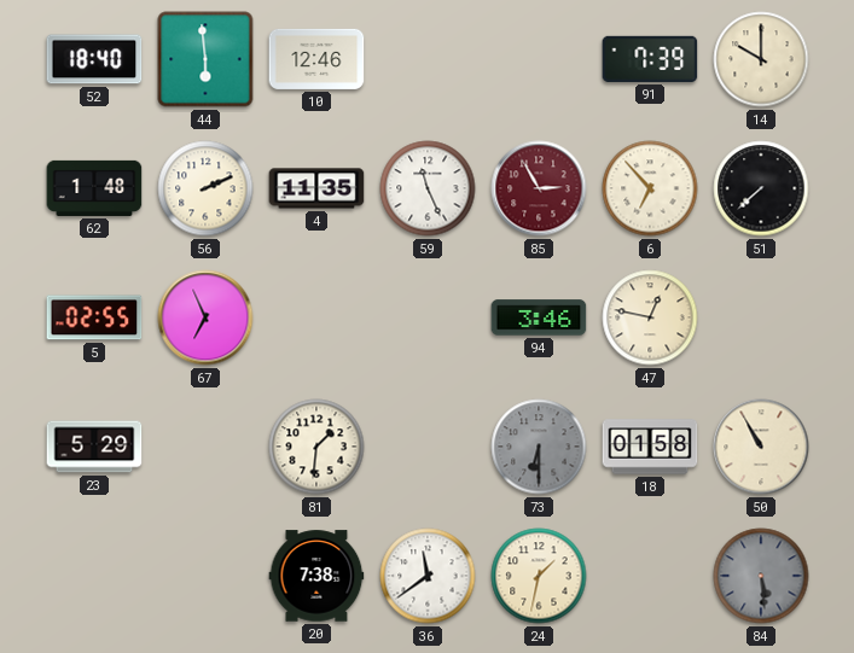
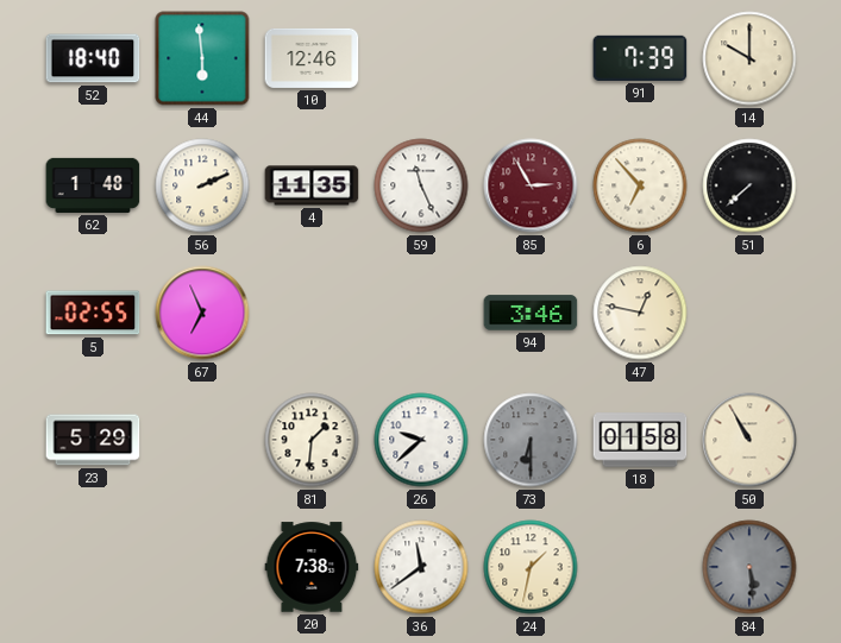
26: none -> 9:38
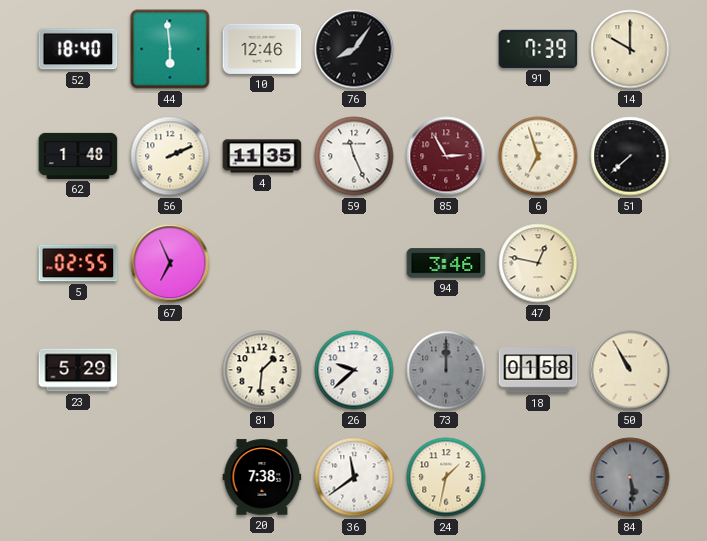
76: none -> 8:06
6: 6:53 -> 6:57
73: 6:30 -> 12:00
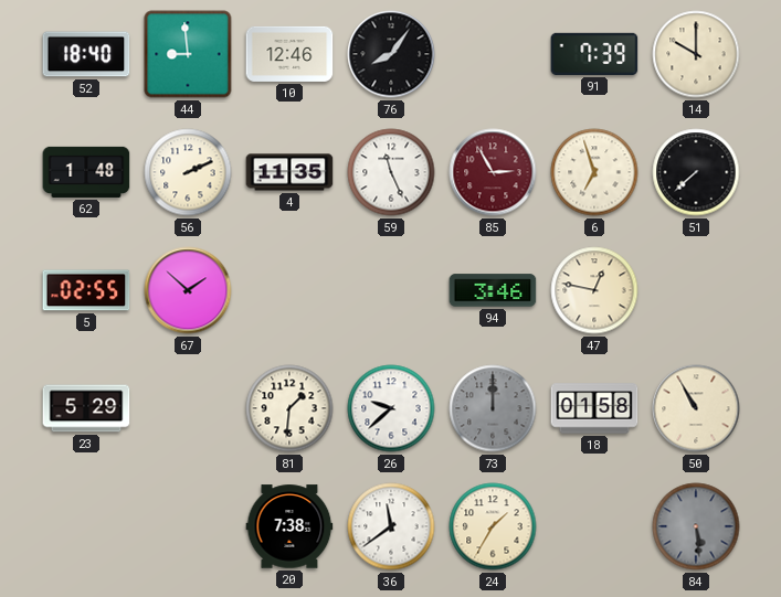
44: 5:59 -> 8:59
67: 6:56 -> 1:52
24: 1:32 -> 1:35
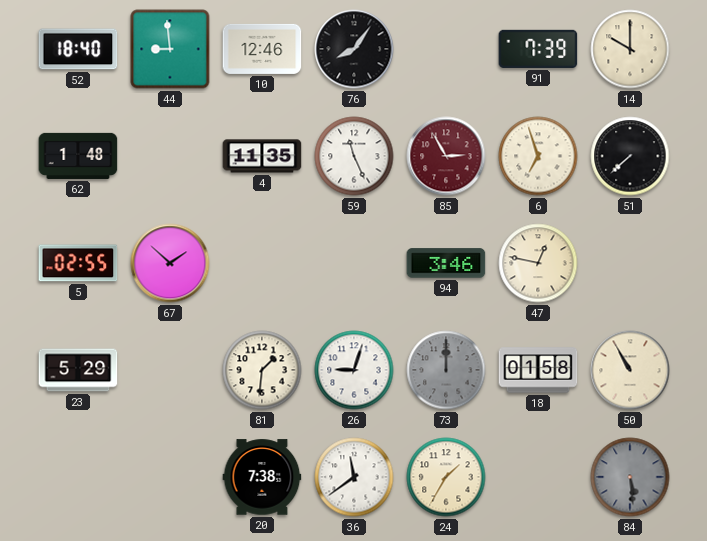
56: 2:11 -> none
26: 9:38 -> 9:03
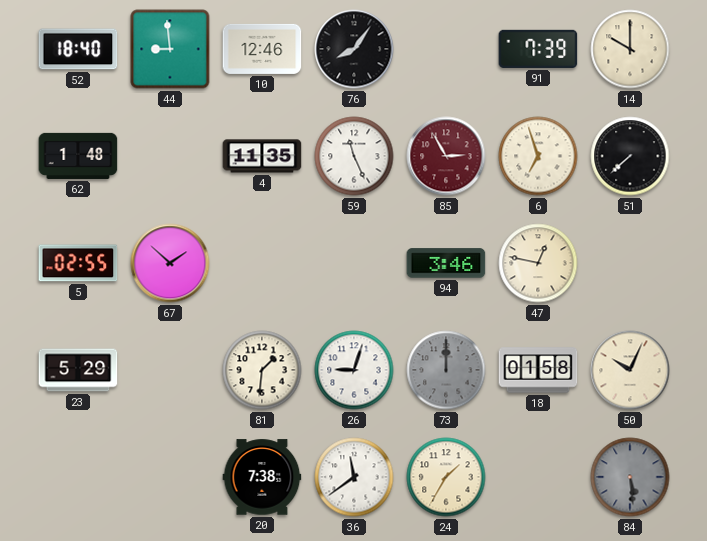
50: 10:55 -> 10:04
